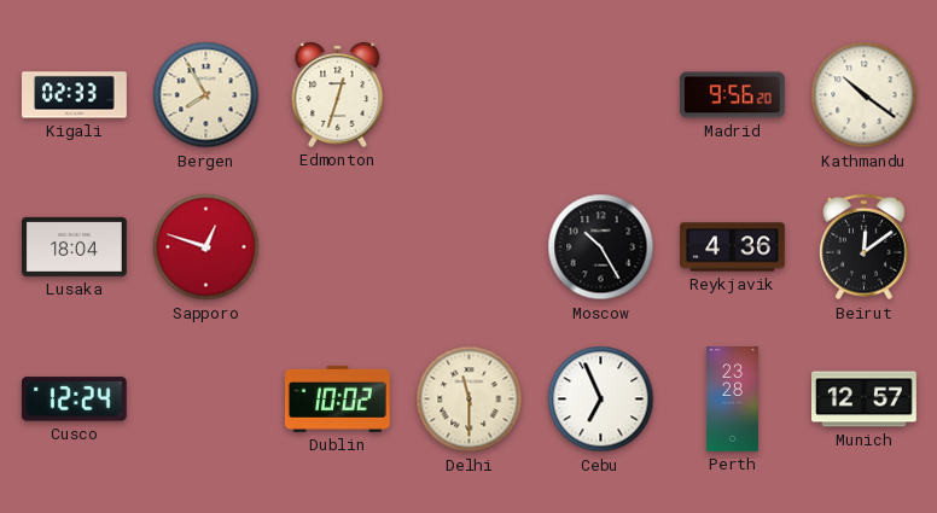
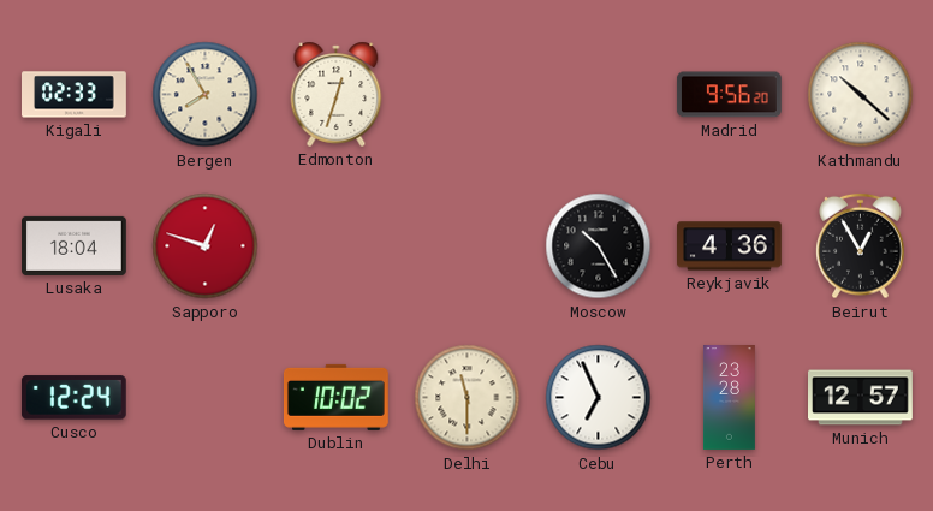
Kathmandu: 10:21 -> 10:22
Beirut: 12:09 -> 12:55
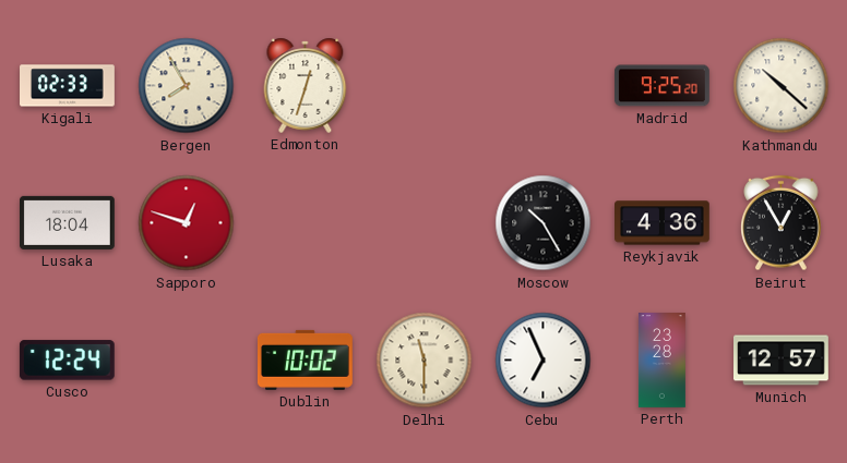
Madrid: 9:56 -> 9:25
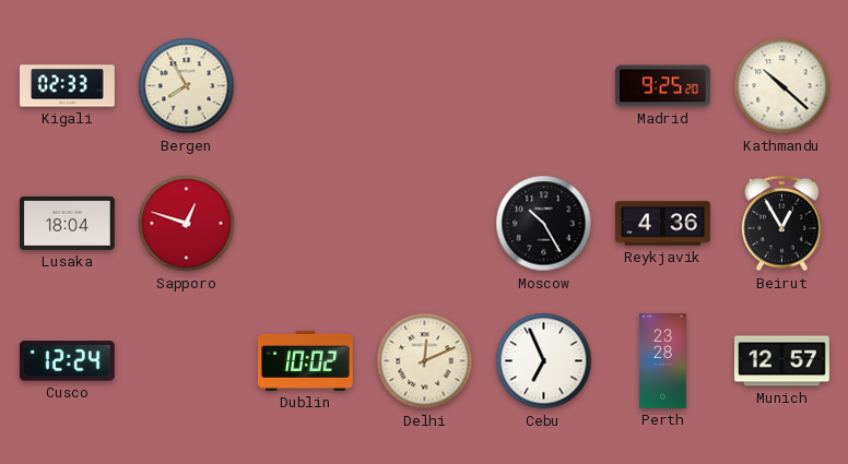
Edmonton: 12:33 -> none
Delhi: 11:30 -> 12:11
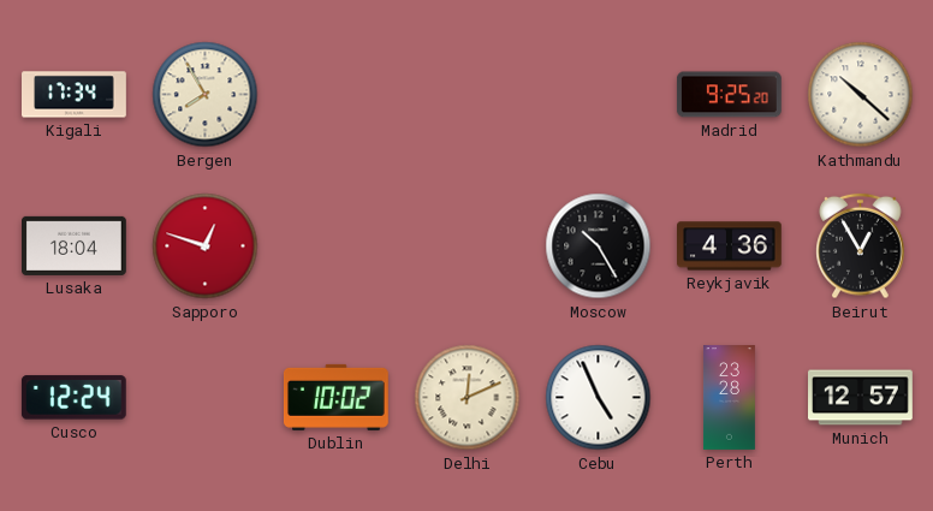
Kigali: 02:33 -> 17:34
Cebu: 6:56 -> 4:56
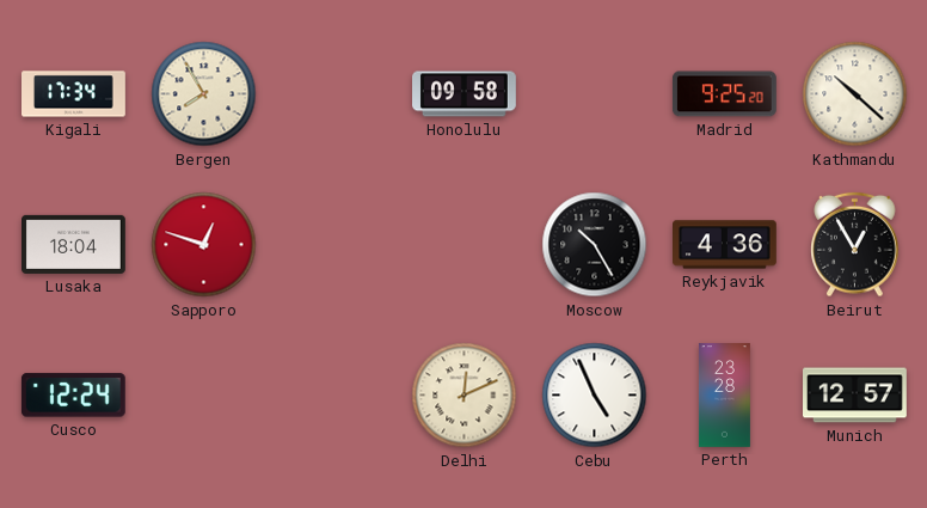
Honolulu: none -> 09:58
Dublin: 10:02 -> none
